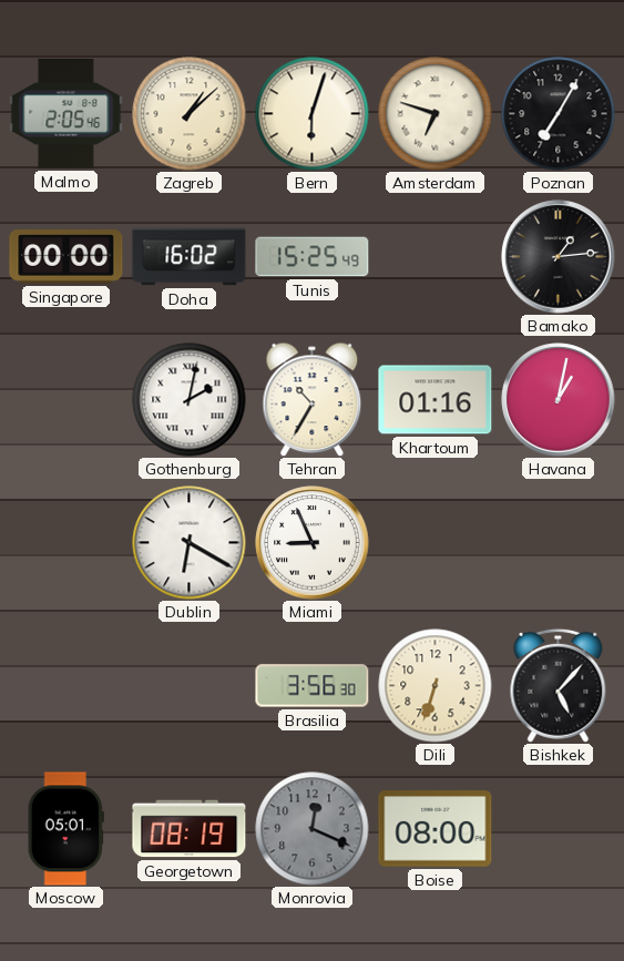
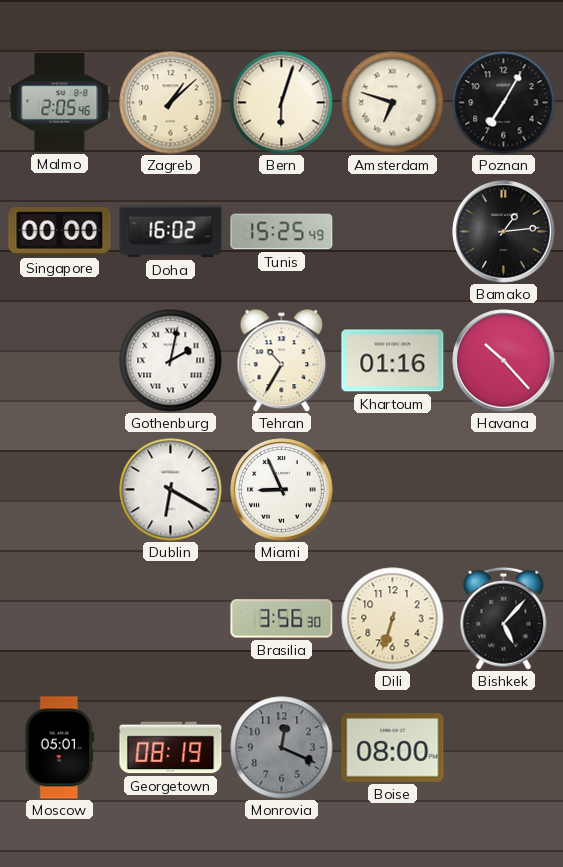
Havana: 1:02 -> 10:23
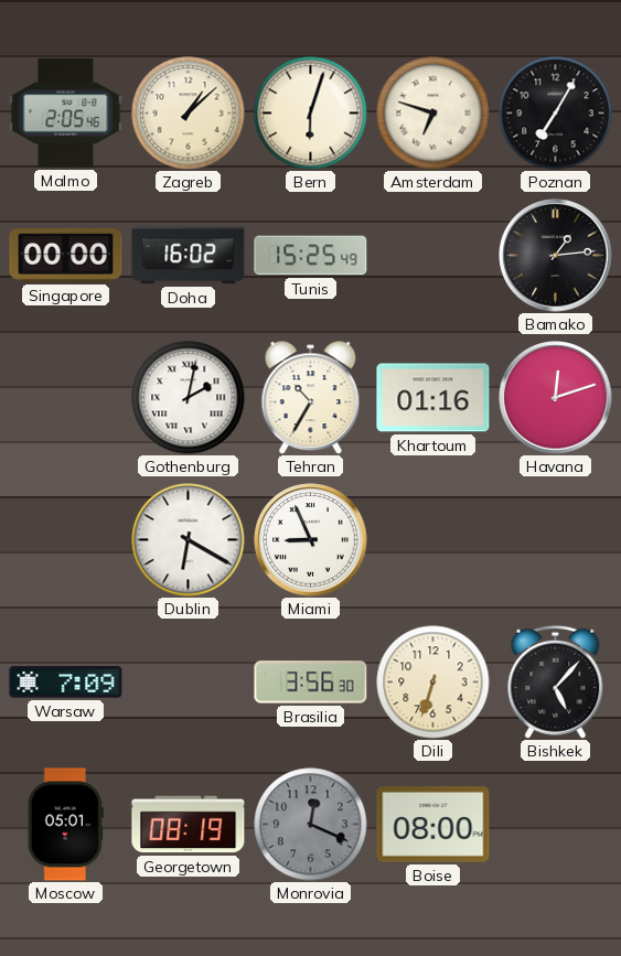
Havana: 10:23 -> 12:12
Warsaw: none -> 7:09
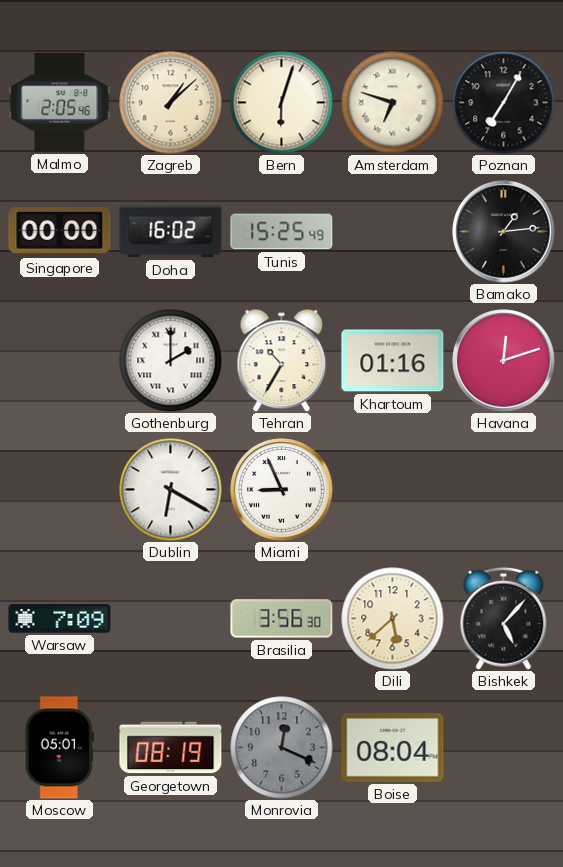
Gothenburg: 2:02 -> 2:00
Dili: 6:33 -> 5:38
Boise: 08:00 -> 08:04
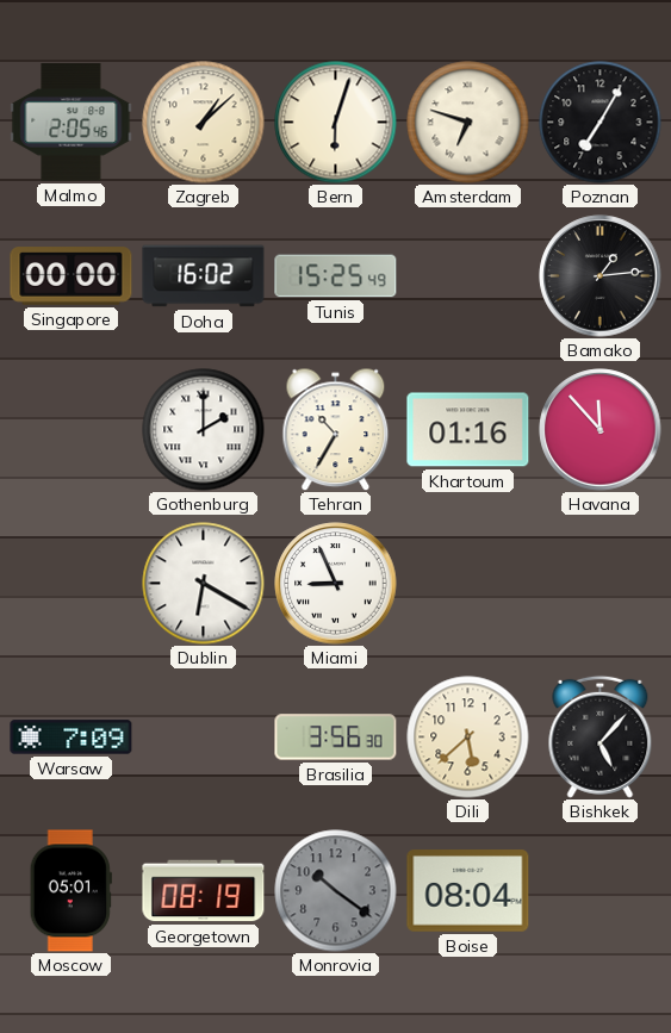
Havana: 12:12 -> 11:53
Monrovia: 12:19 -> 10:21
